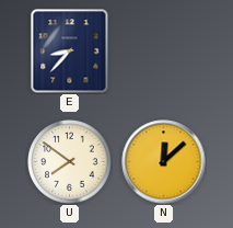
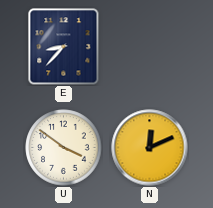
U: 7:51 -> 3:51
N: 12:08 -> 12:11
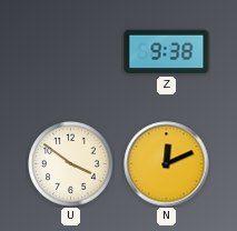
E: 8:37 -> none
Z: none -> 9:38
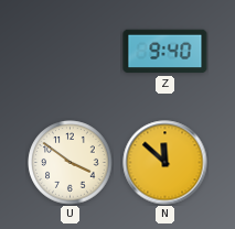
Z: 9:38 -> 9:40
N: 12:11 -> 11:52
